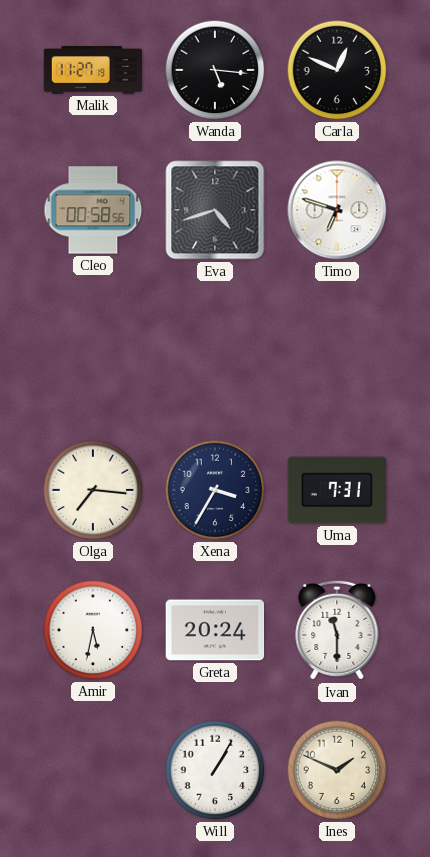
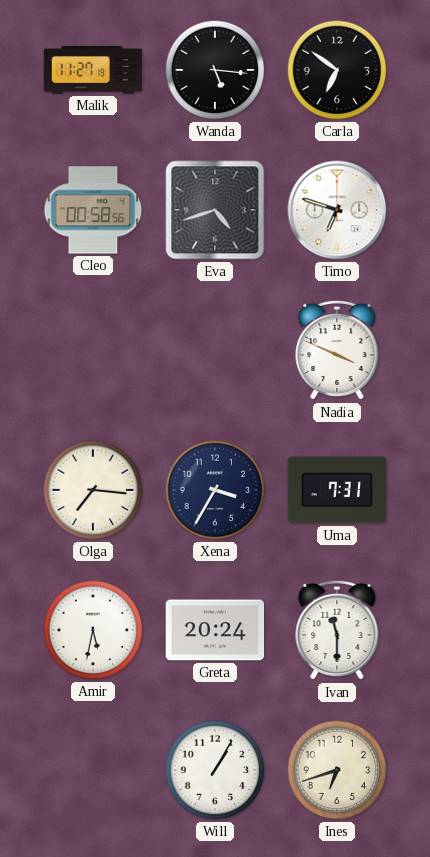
Carla: 12:49 -> 6:51
Nadia: none -> 3:49
Ines: 1:49 -> 6:42
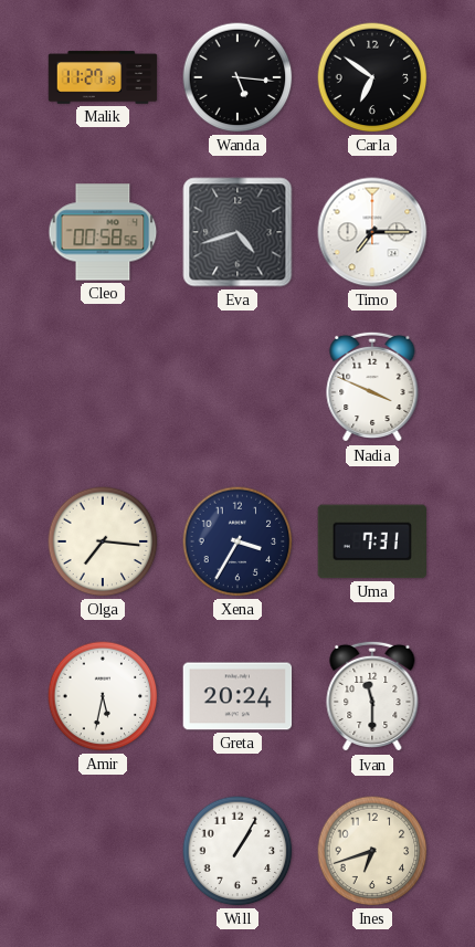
Timo: 6:48 -> 7:15
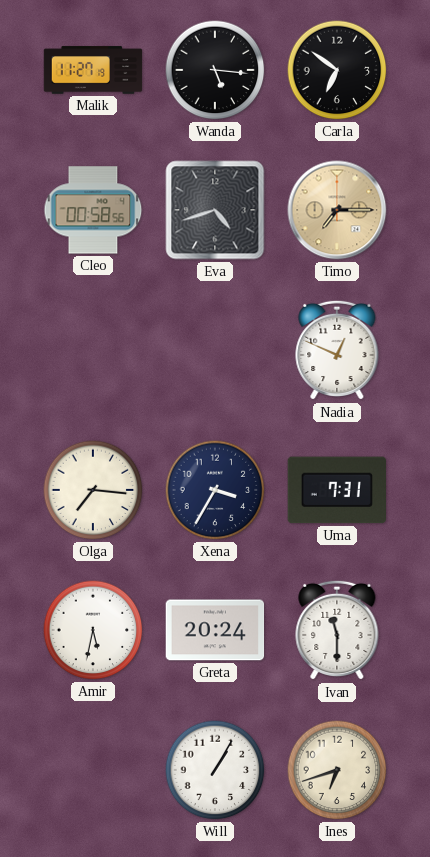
Timo dial: white -> champagne
Nadia: 3:49 -> 12:49
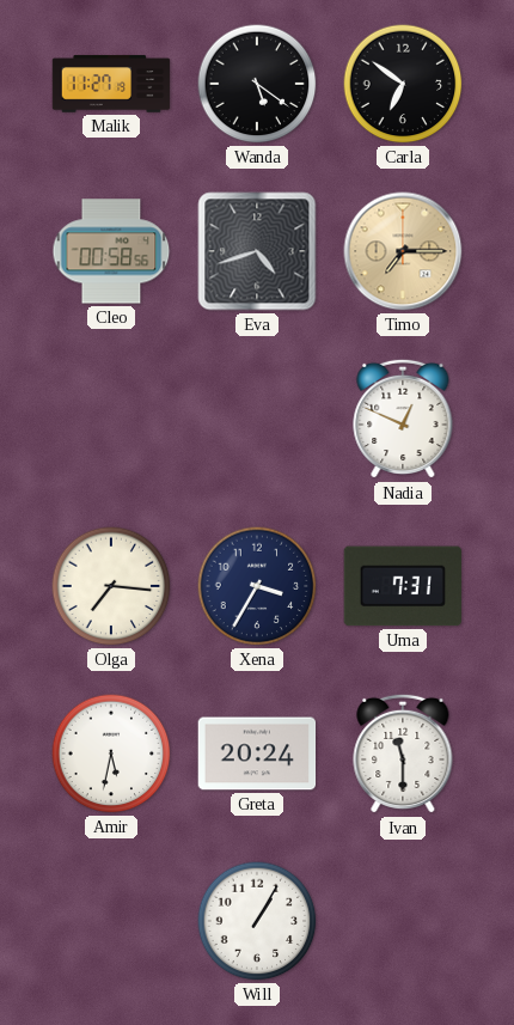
Wanda: 5:16 -> 5:21
Ines: 6:42 -> none
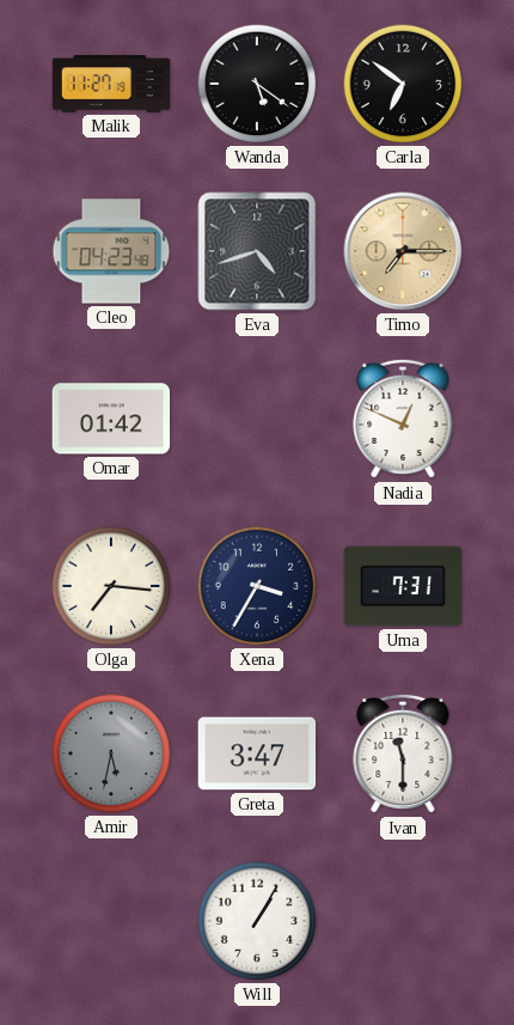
Cleo: 00:58 -> 04:23
Omar: none -> 01:42
Amir dial: white -> grey
Greta: 20:24 -> 3:47
